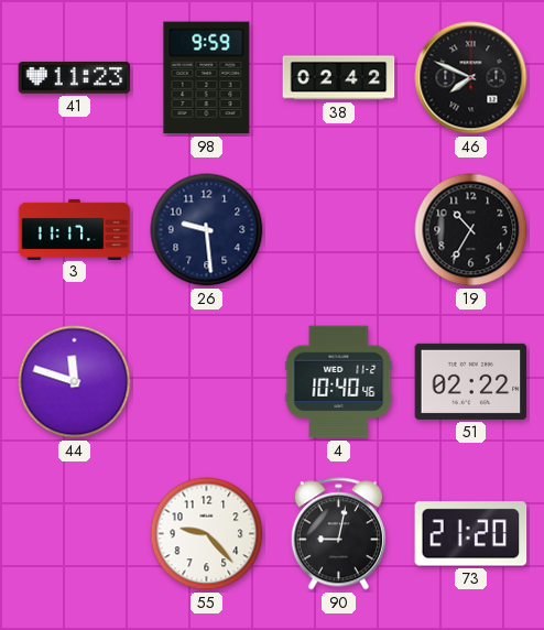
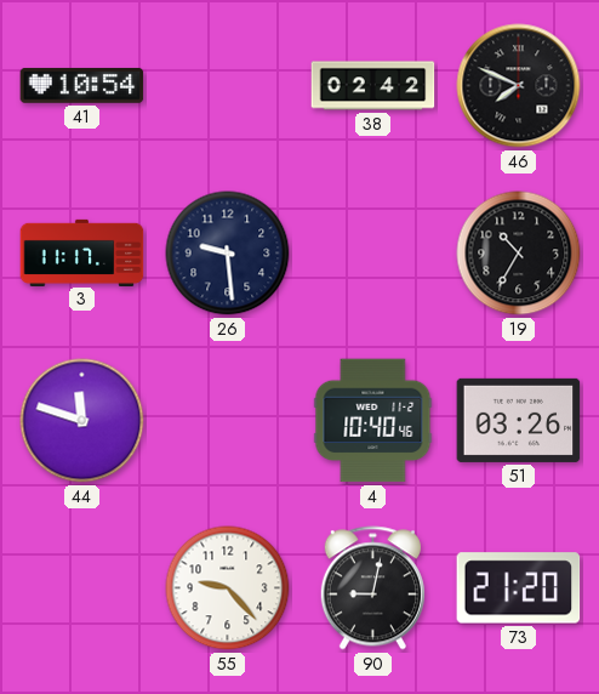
41: 11:23 -> 10:54
98: 9:59 -> none
51: 02:22 -> 03:26
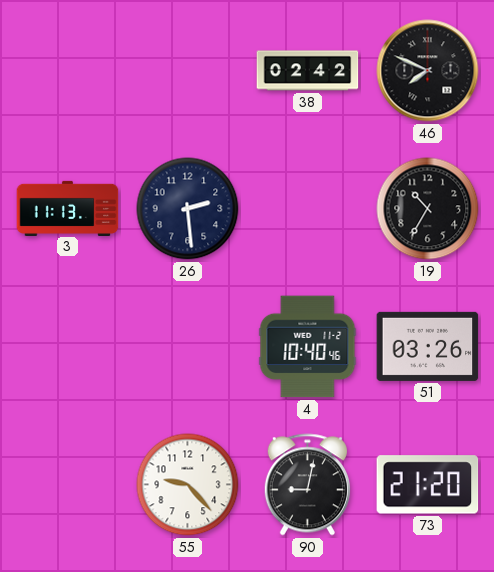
41: 10:54 -> none
3: 11:17 -> 11:13
26: 9:29 -> 2:29
44: 11:48 -> none
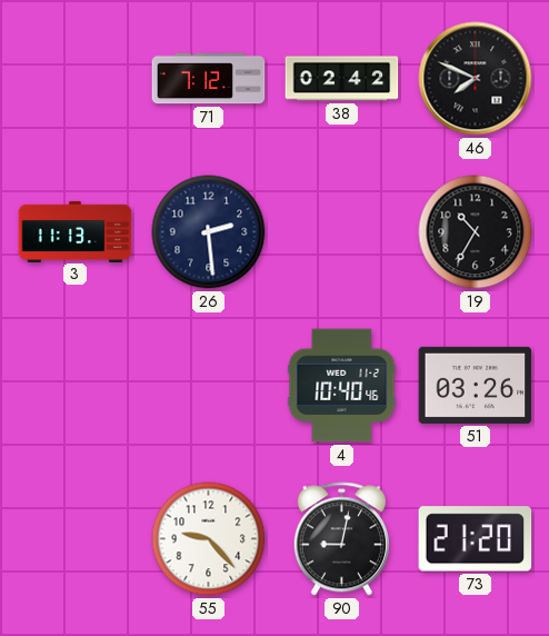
71: none -> 7:12
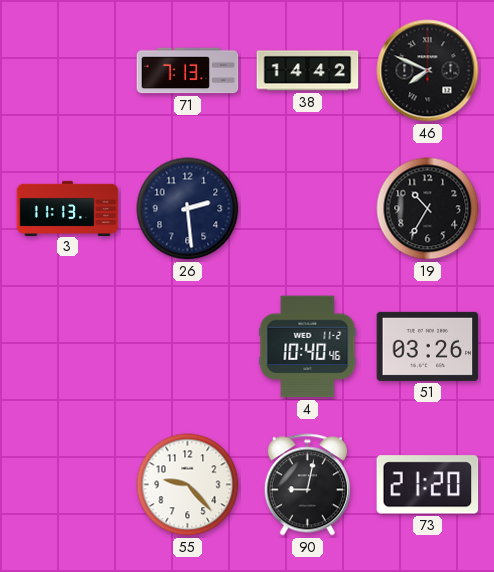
71: 7:12 -> 7:13
38: 02:42 -> 14:42
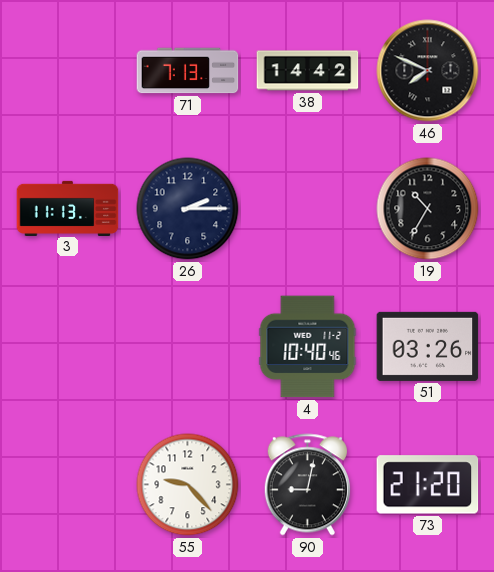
26: 2:29 -> 2:15
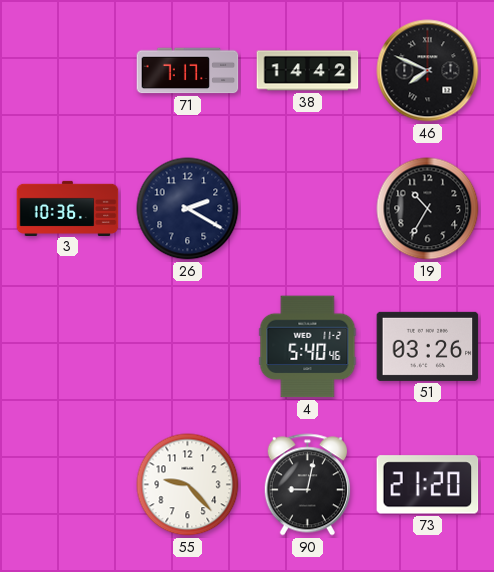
71: 7:13 -> 7:17
3: 11:13 -> 10:36
26: 2:15 -> 2:20
4: 10:40 -> 5:40
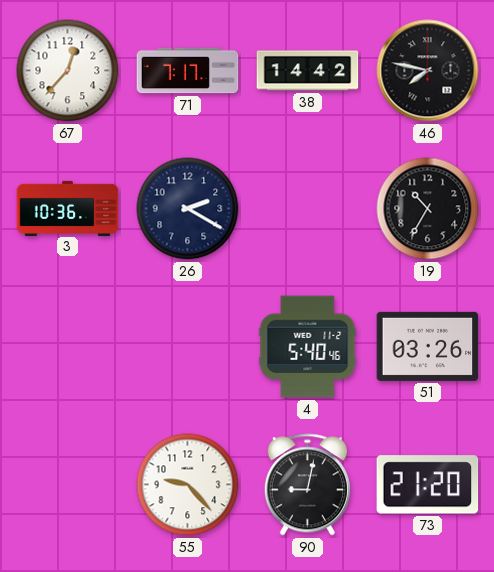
67: none -> 12:37
46: 7:49 -> 7:47
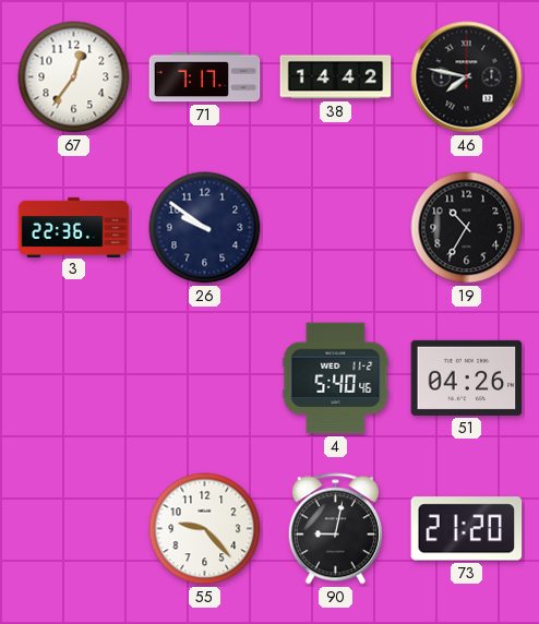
67: 12:37 -> 12:36
3: 10:36 -> 22:36
26: 2:20 -> 9:51
51: 03:26 -> 04:26
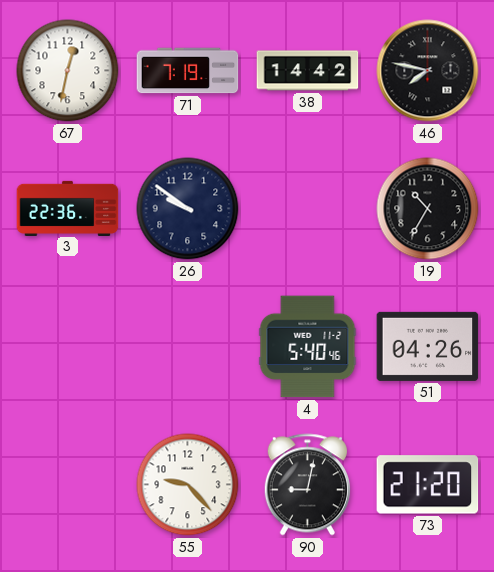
67: 12:36 -> 12:32
71: 7:17 -> 7:19
